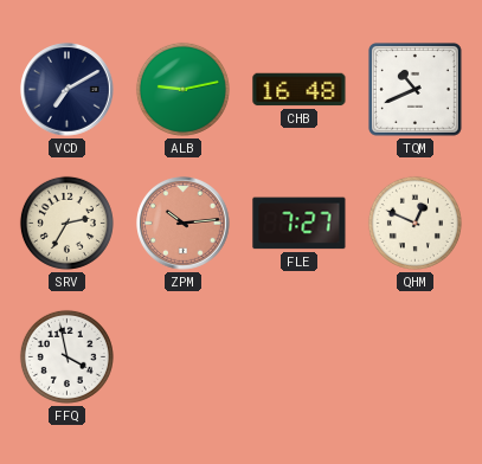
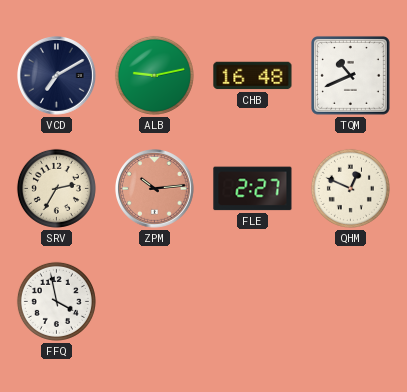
FLE: 7:27 -> 2:27
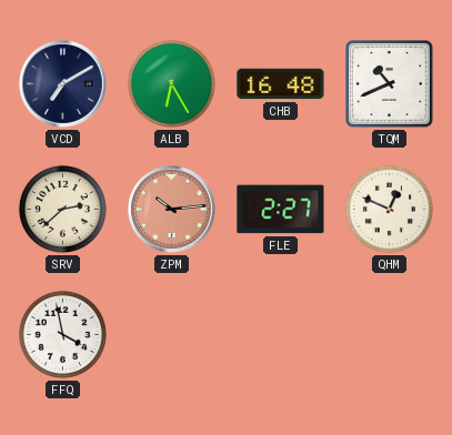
ALB: 9:13 -> 6:25
SRV: 2:35 -> 2:38
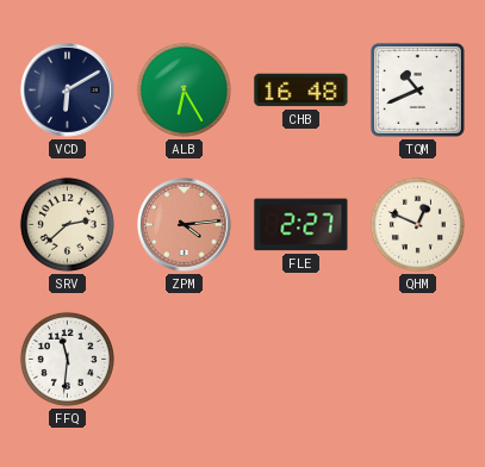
VCD: 7:10 -> 6:10
ZPM: 10:14 -> 4:14
FFQ: 3:58 -> 11:31
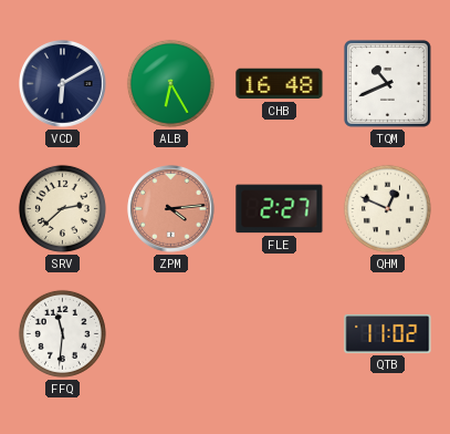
QTB: none -> 11:02
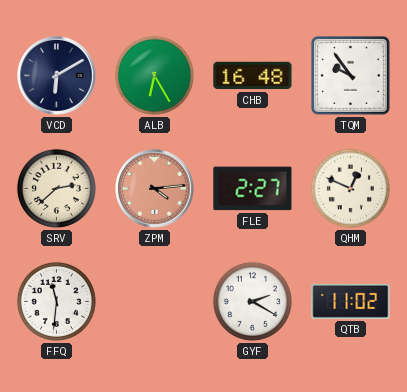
TQM: 10:41 -> 9:54
GYF: none -> 2:20
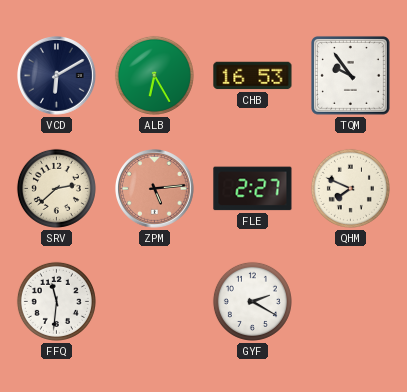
CHB: 16:48 -> 16:53
ZPM: 4:14 -> 5:14
QHM: 12:49 -> 7:49
QTB: 11:02 -> none
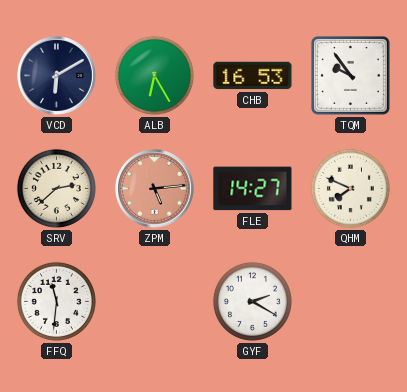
FLE: 2:27 -> 14:27
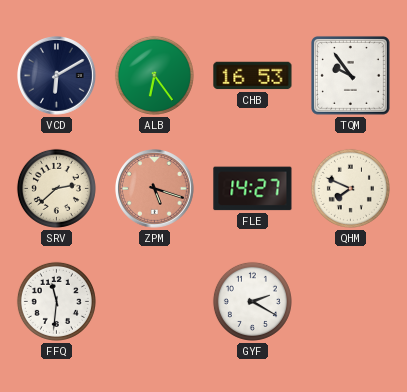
ALB: 6:25 -> 6:24
ZPM: 5:14 -> 5:18
